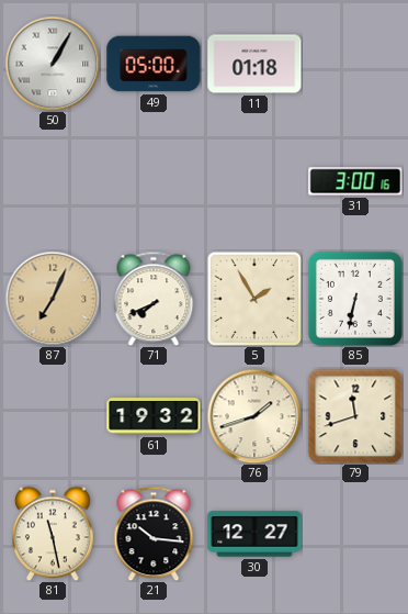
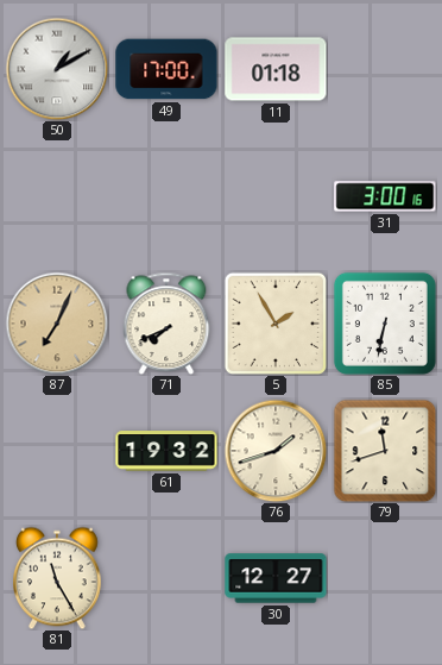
50: 1:05 -> 1:10
49: 05:00 -> 17:00
81: 11:28 -> 11:25
21: 10:16 -> none
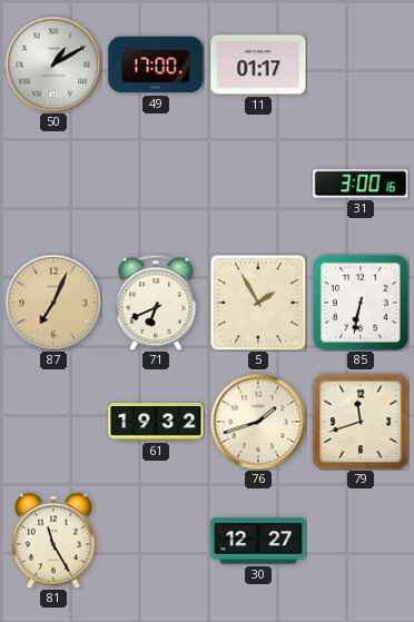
11: 01:18 -> 01:17
71: 7:41 -> 6:41
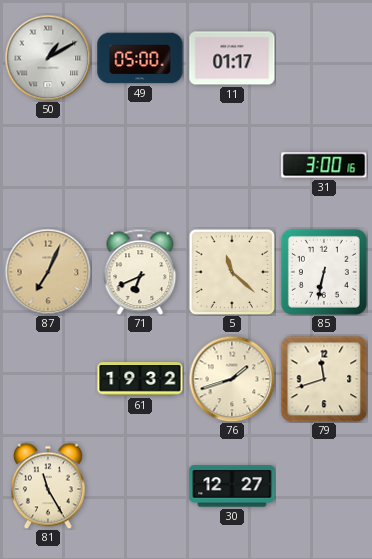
49: 17:00 -> 05:00
5: 1:55 -> 11:22
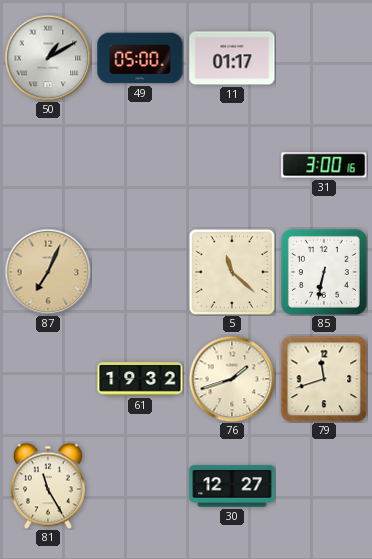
71: 6:41 -> none
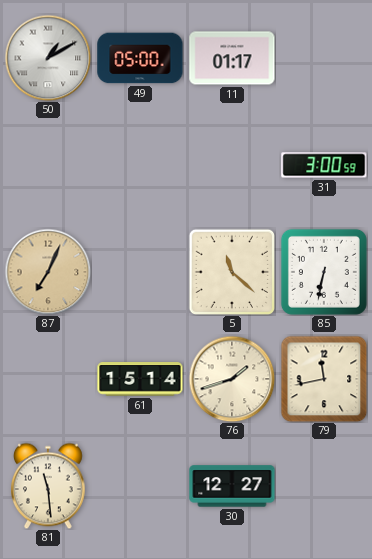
31: 3:00:16 -> 3:00:59
61: 19:32 -> 15:14
79: 11:42 -> 11:43
81: 11:25 -> 11:29
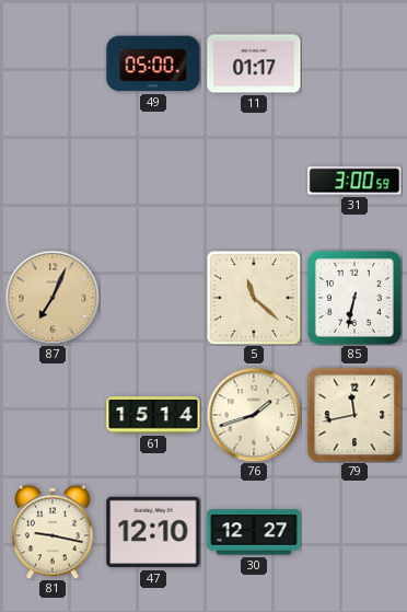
50: 1:10 -> none
81: 11:29 -> 9:17
47: none -> 12:10
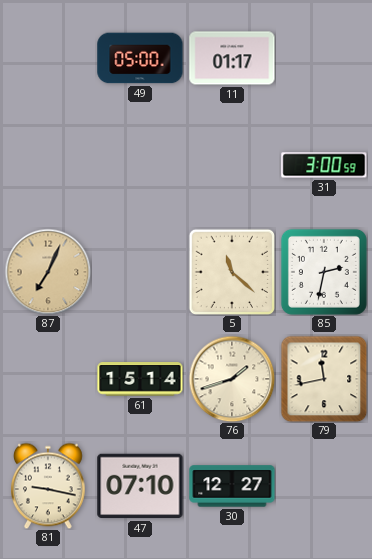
85: 6:32 -> 2:32
47: 12:10 -> 07:10
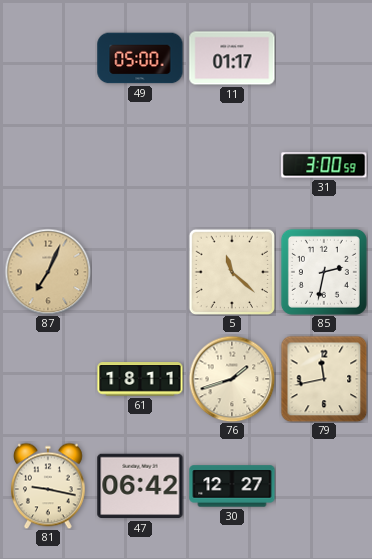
61: 15:14 -> 18:11
47: 07:10 -> 06:42
